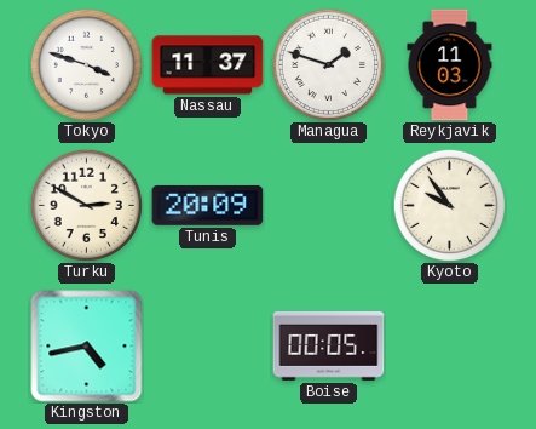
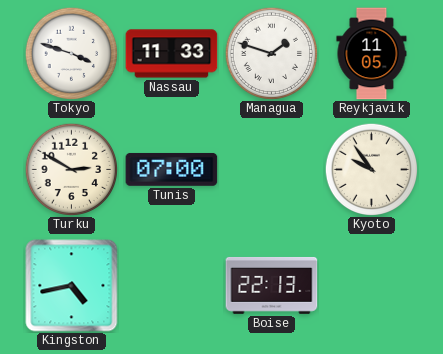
Nassau: 11:37 -> 11:33
Reykjavik: 11:03 -> 11:05
Tunis: 20:09 -> 07:00
Boise: 00:05 -> 22:13
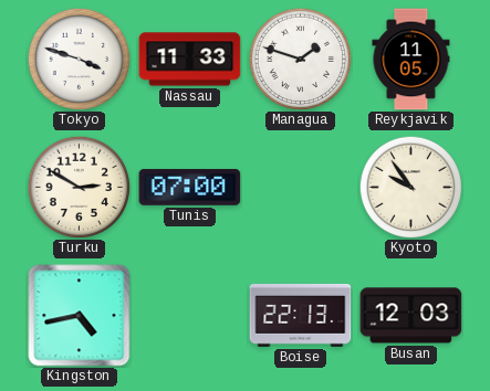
Busan: none -> 12:03
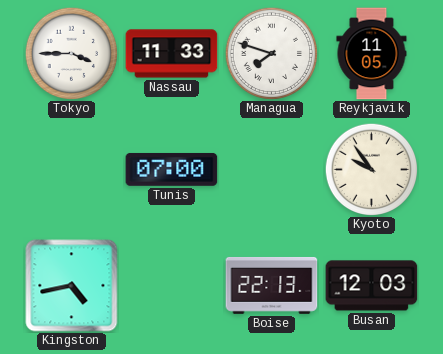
Tokyo: 3:48 -> 3:45
Managua: 1:48 -> 7:48
Turku: 2:50 -> none
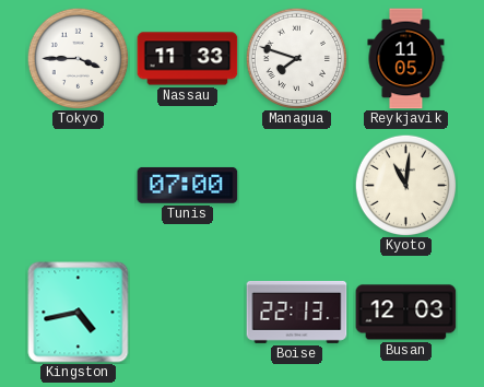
Kyoto: 9:54 -> 11:01
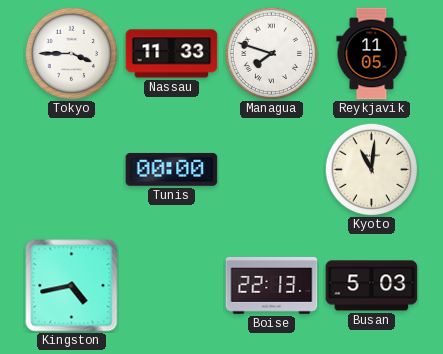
Tunis: 07:00 -> 00:00
Busan: 12:03 -> 5:03
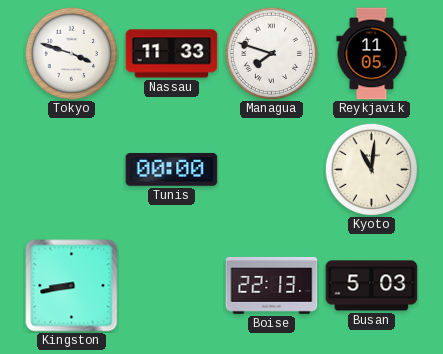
Tokyo: 3:45 -> 3:48
Kingston: 4:43 -> 8:43
